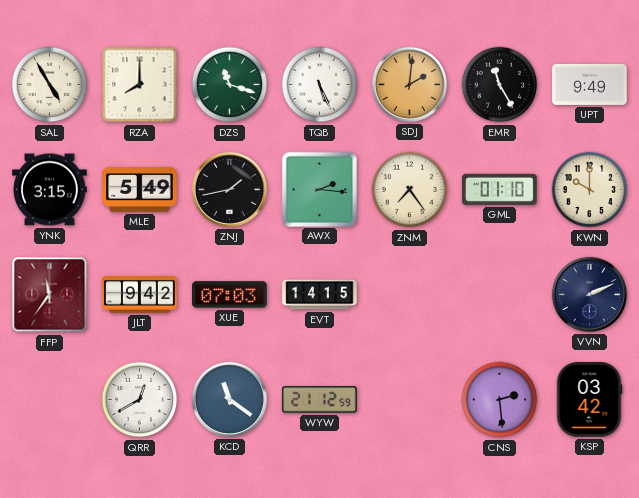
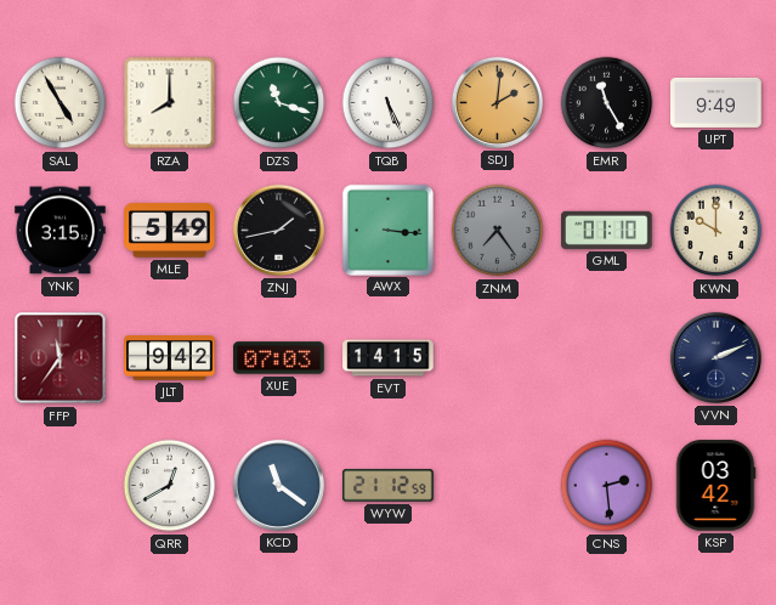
AWX: 2:16 -> 3:16
ZNM dial: cream -> grey
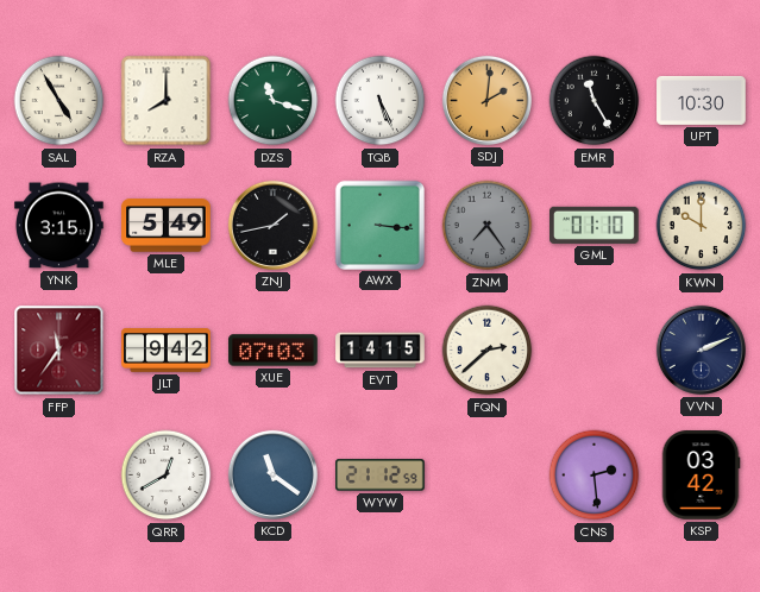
UPT: 9:49 -> 10:30
FQN: none -> 2:38
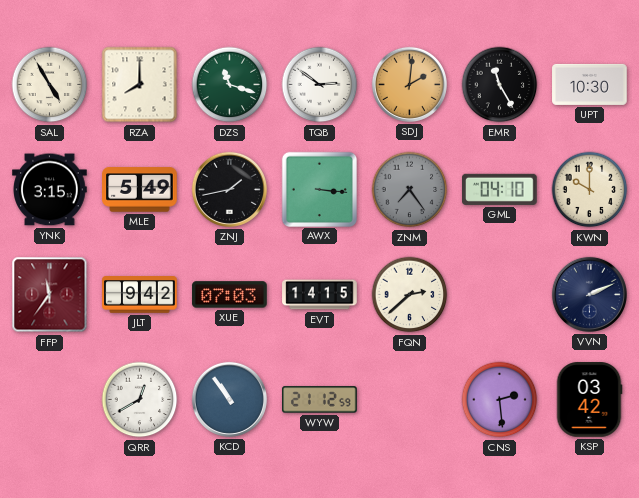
TQB: 5:26 -> 2:51
GML: 01:10 -> 04:10
KCD: 11:21 -> 10:54
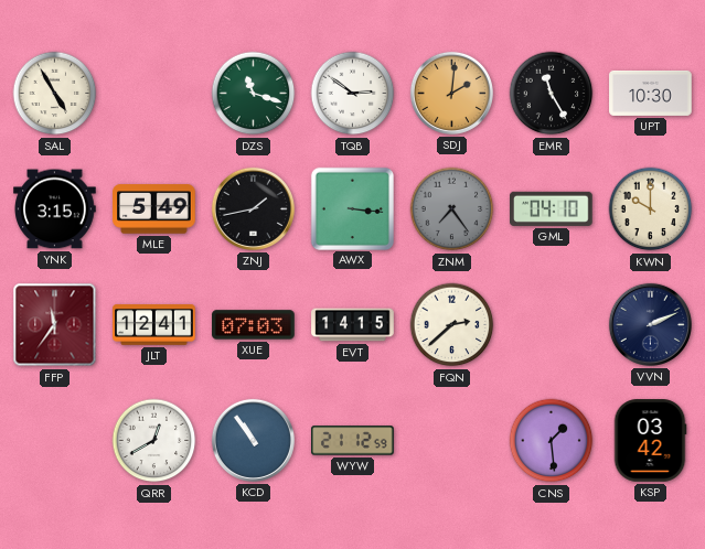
RZA: 8:00 -> none
JLT: 9:42 -> 12:41
CNS: 2:29 -> 1:29
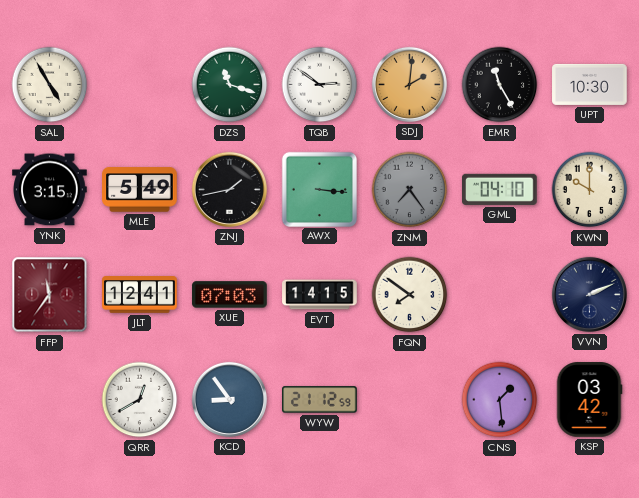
FQN: 2:38 -> 7:51
KCD: 10:54 -> 8:54
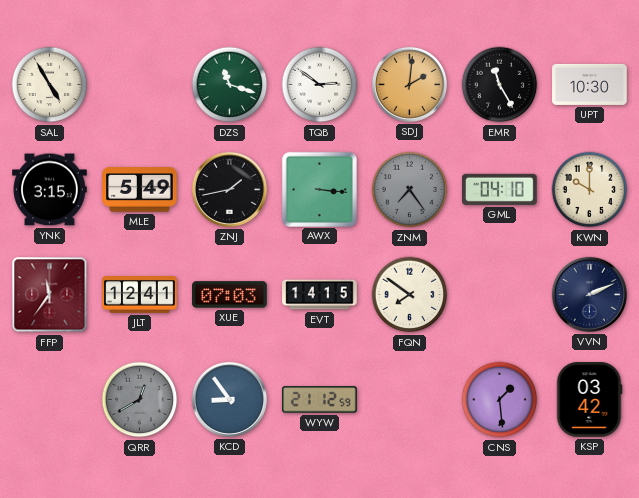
QRR dial: white -> grey
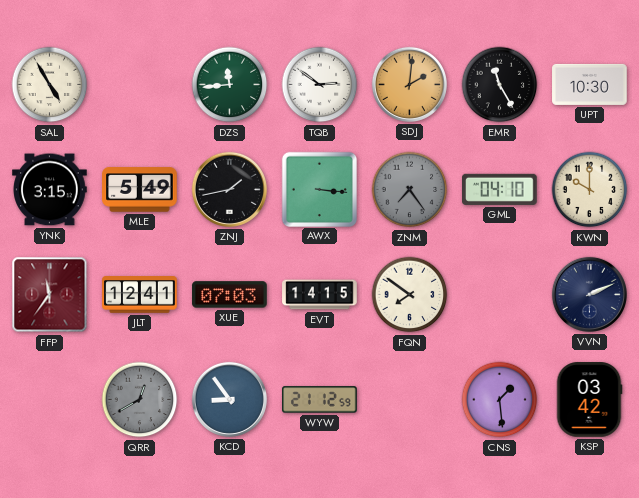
DZS: 11:18 -> 11:44
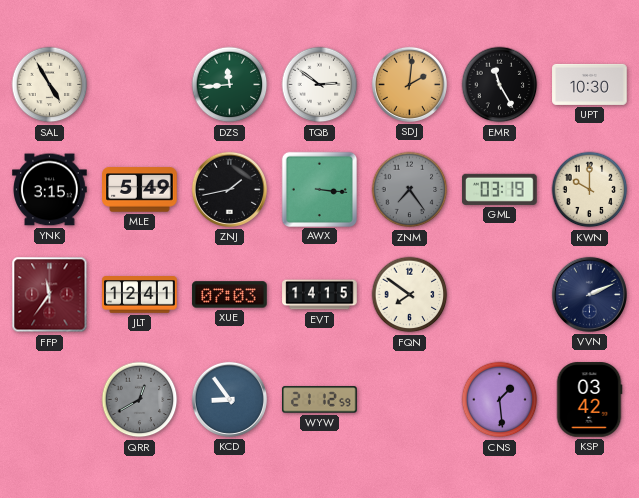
GML: 04:10 -> 03:19
